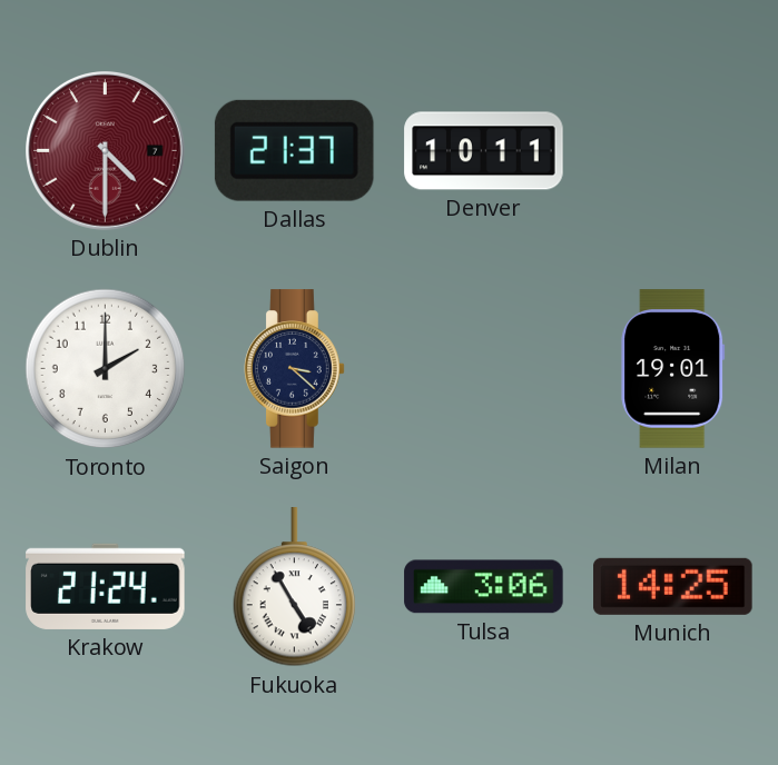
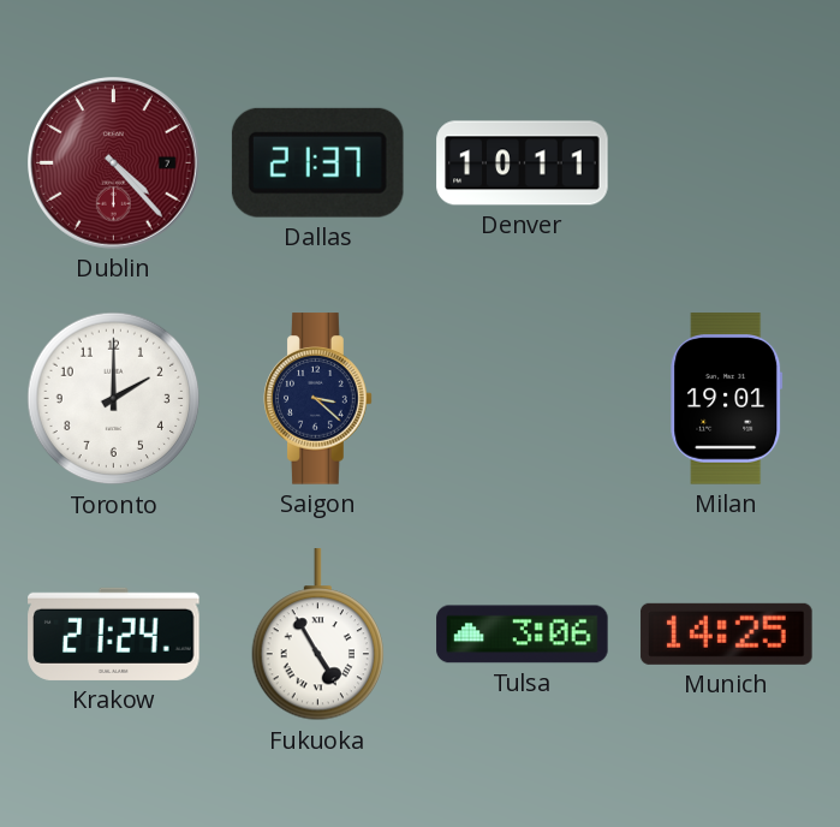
Dublin: 4:30 -> 4:23
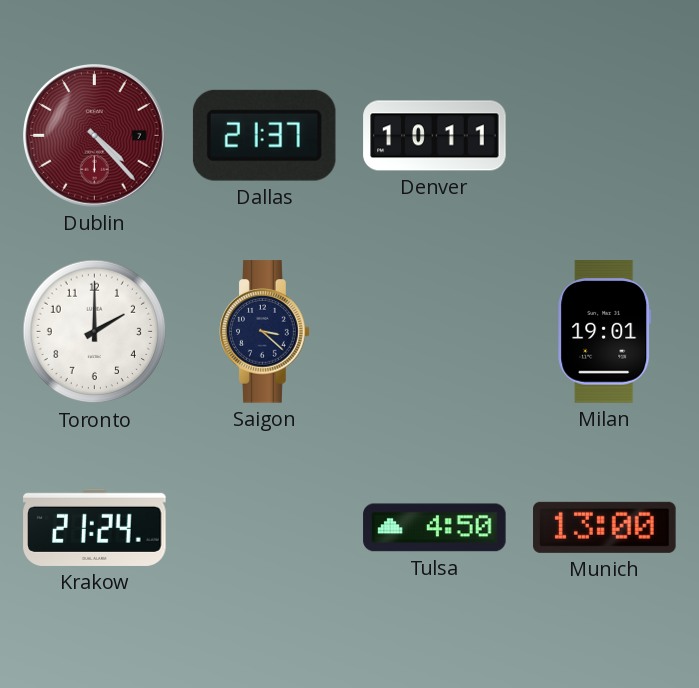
Fukuoka: 4:55 -> none
Tulsa: 3:06 -> 4:50
Munich: 14:25 -> 13:00
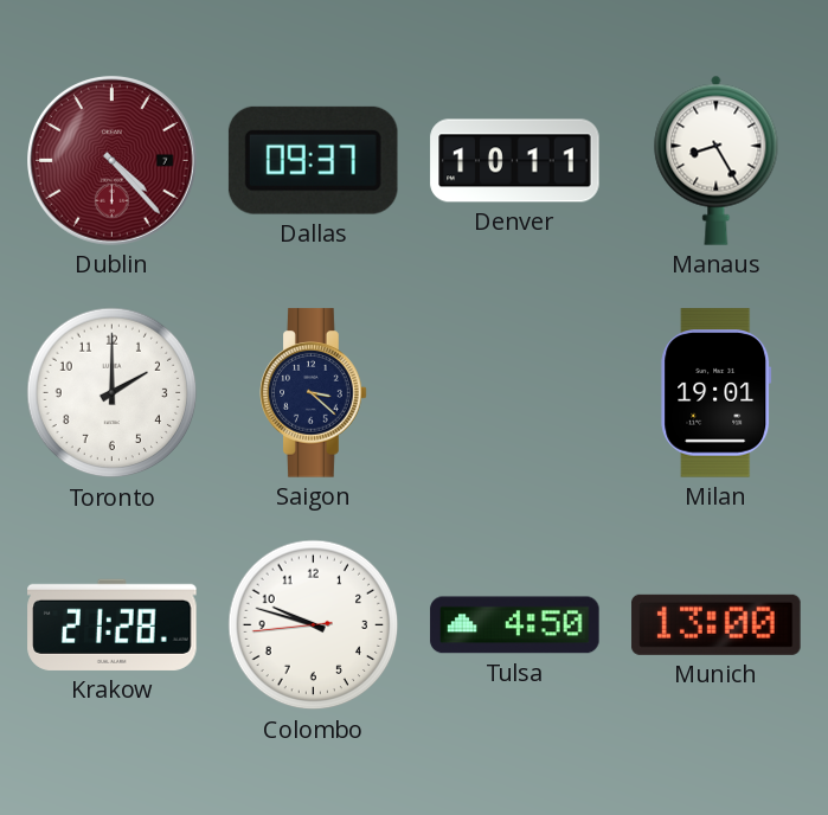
Dallas: 21:37 -> 09:37
Manaus: none -> 8:25
Krakow: 21:24 -> 21:28
Colombo: none -> 9:47
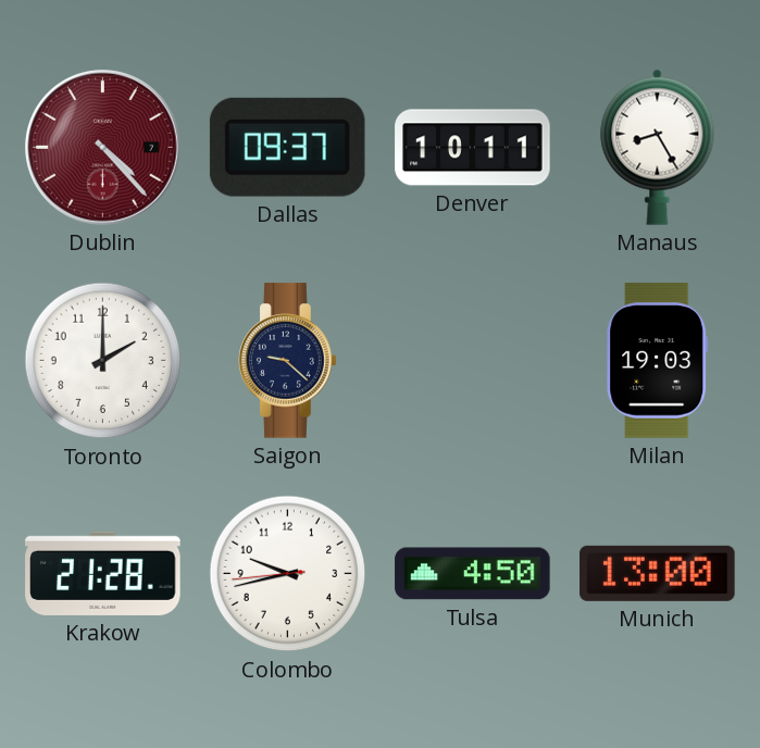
Saigon: 3:22 -> 9:22
Milan: 19:01 -> 19:03
Colombo: 9:47 -> 9:42
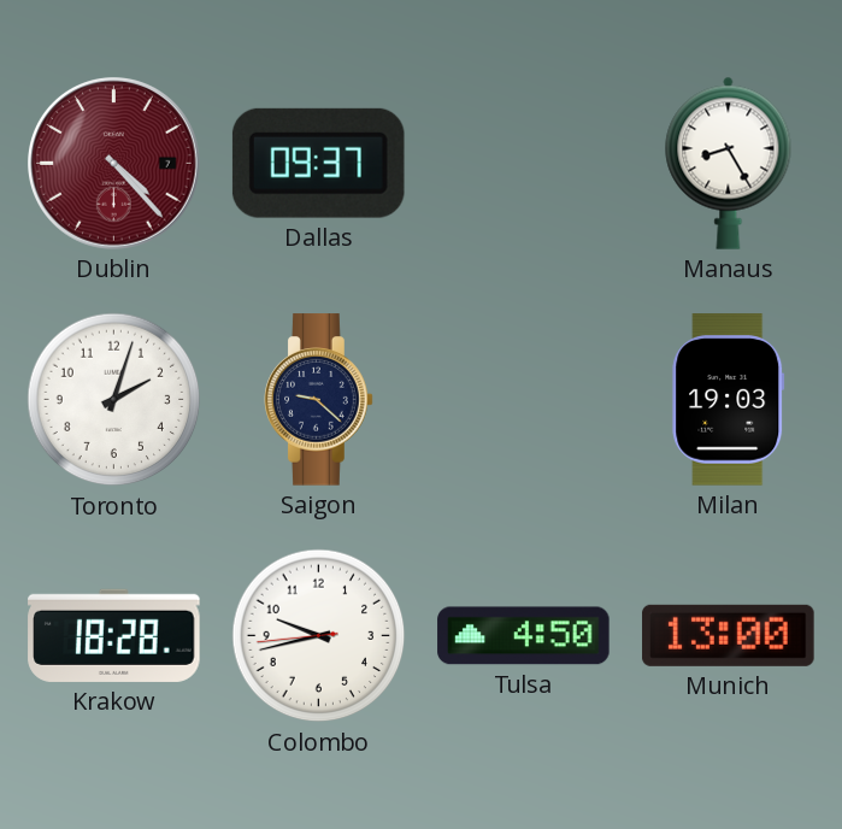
Denver: 10:11 -> none
Toronto: 2:00 -> 2:03
Krakow: 21:28 -> 18:28
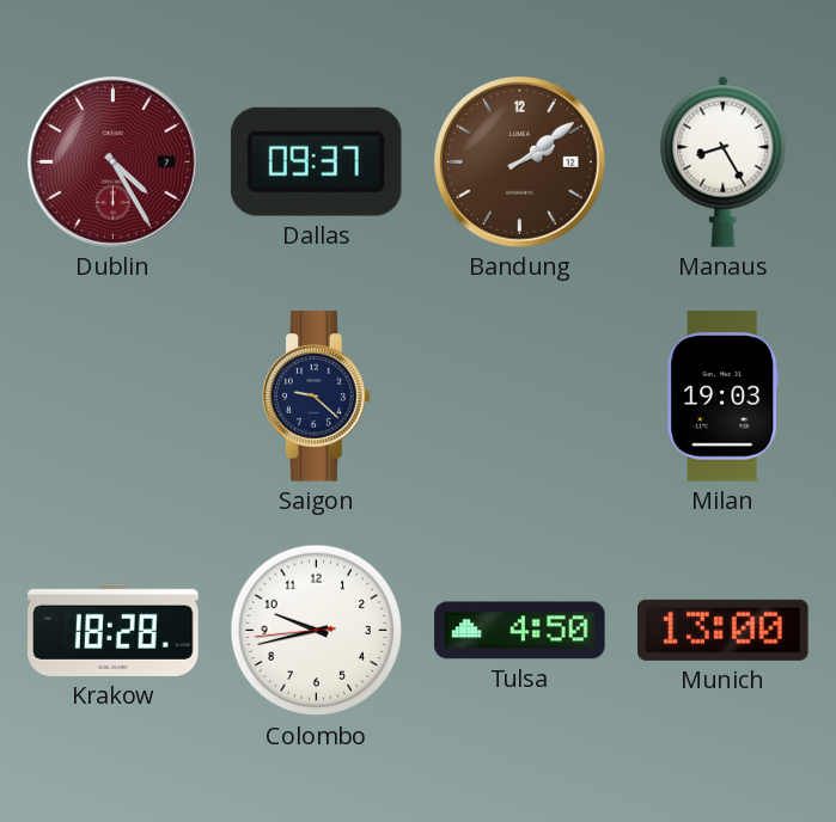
Dublin: 4:23 -> 4:25
Bandung: none -> 2:09
Toronto: 2:03 -> none
